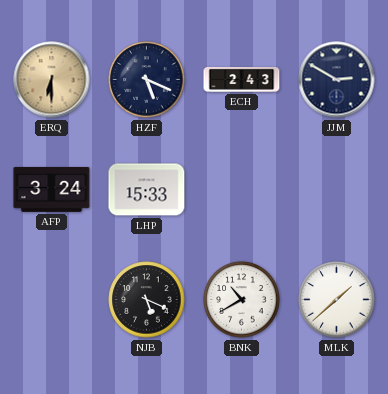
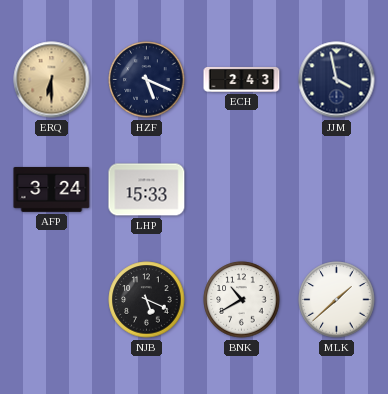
JJM: 2:50 -> 3:58
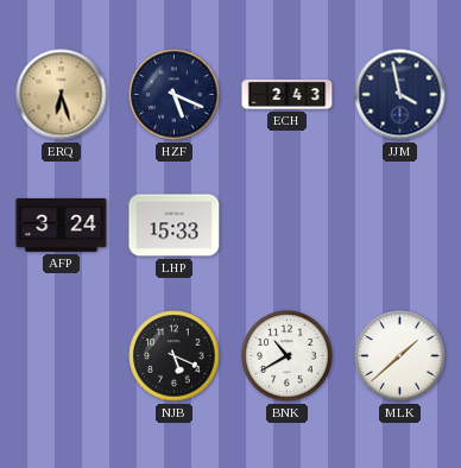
ERQ: 6:30 -> 6:27
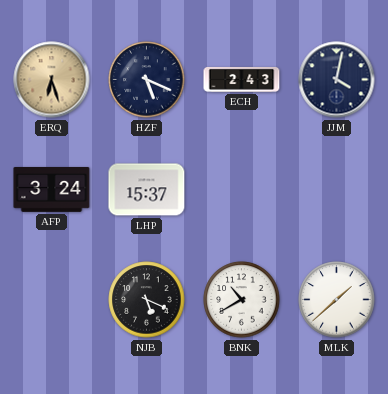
JJM: 3:58 -> 4:02
LHP: 15:33 -> 15:37
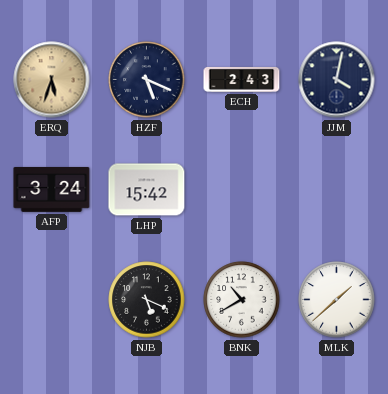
ERQ: 6:27 -> 5:33
LHP: 15:37 -> 15:42
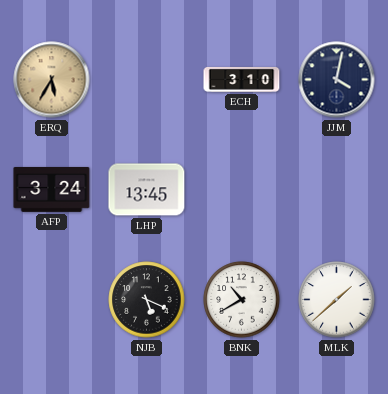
ERQ: 5:33 -> 5:35
HZF: 5:19 -> none
ECH: 2:43 -> 3:10
LHP: 15:42 -> 13:45
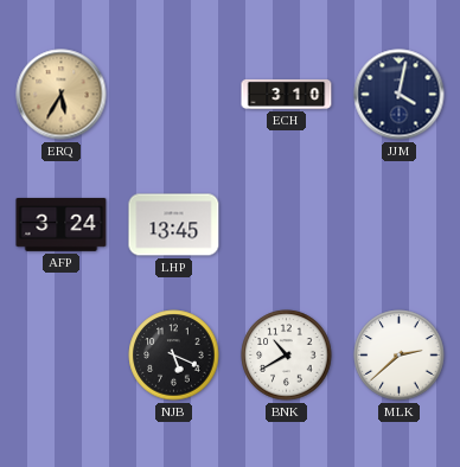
MLK: 1:38 -> 2:38
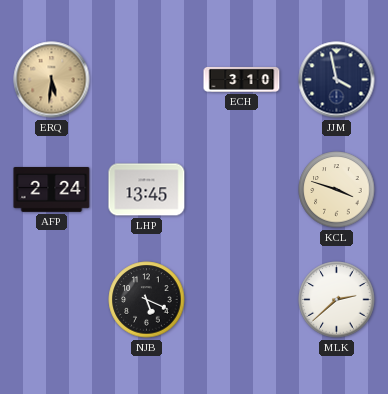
ERQ: 5:35 -> 5:31
JJM: 4:02 -> 3:58
AFP: 3:24 -> 2:24
KCL: none -> 3:48
BNK: 10:40 -> none
